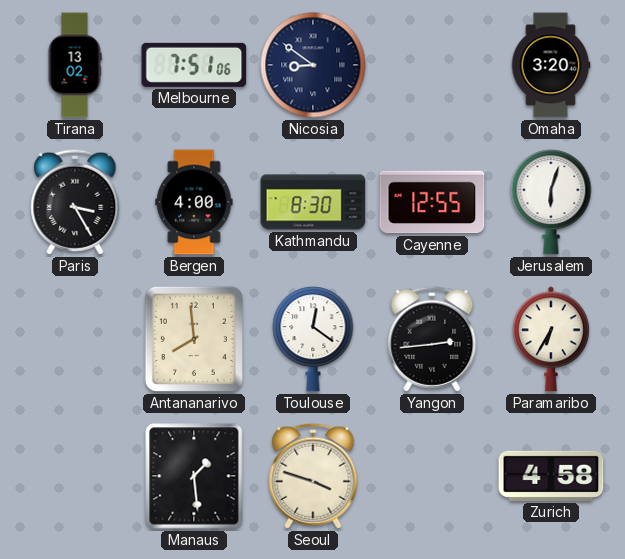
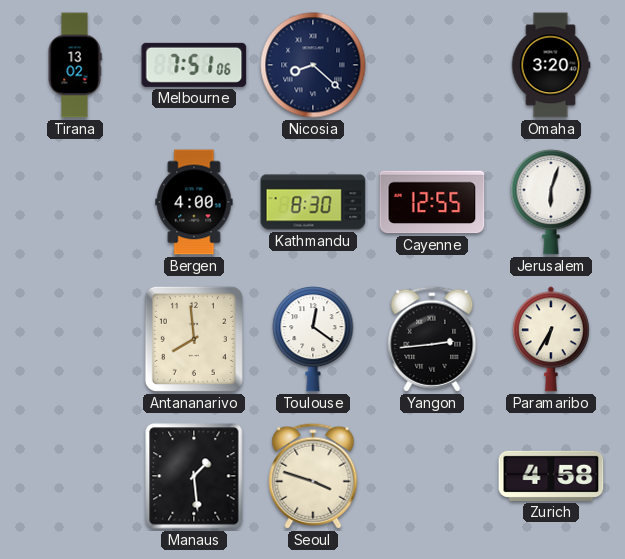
Nicosia: 8:51 -> 8:22
Paris: 3:25 -> none
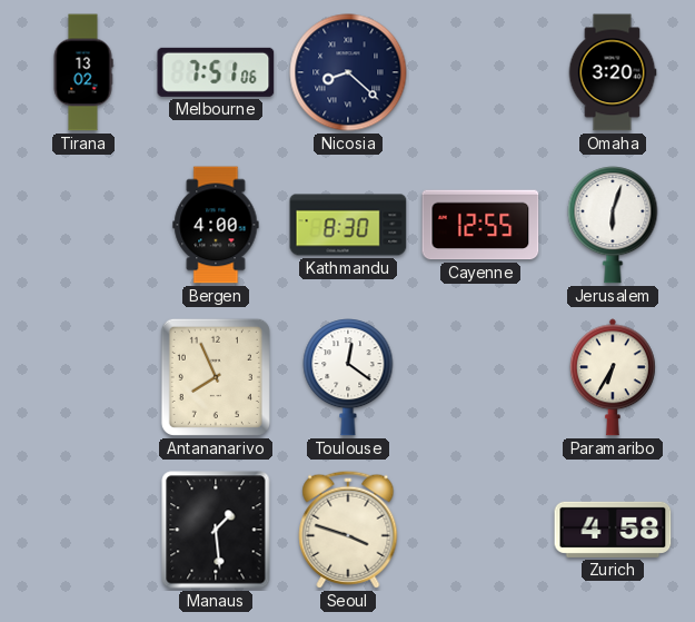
Antananarivo: 7:59 -> 7:56
Yangon: 2:44 -> none
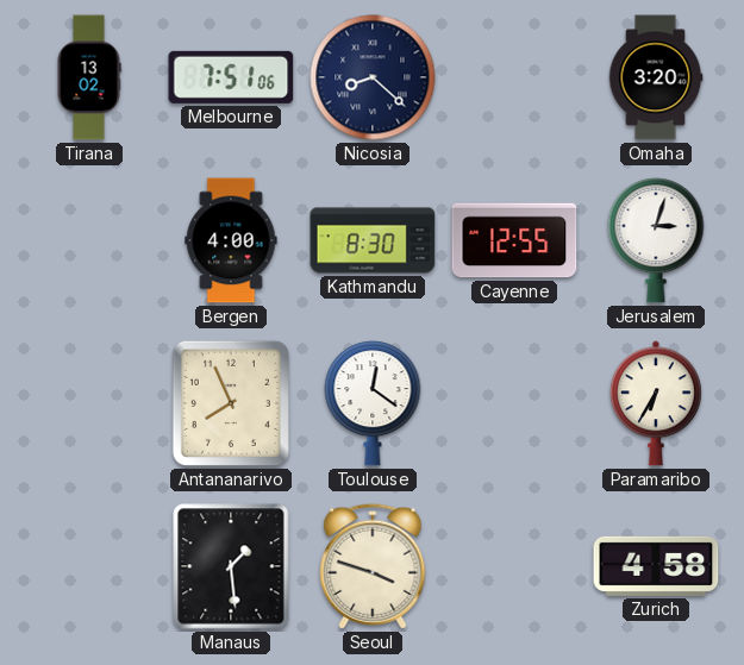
Jerusalem: 6:03 -> 3:03
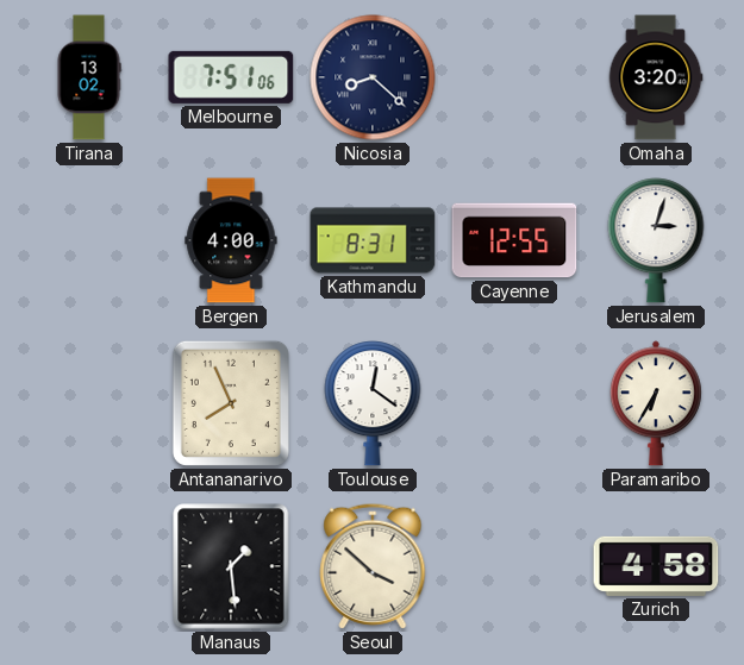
Kathmandu: 8:30 -> 8:31
Seoul: 3:48 -> 3:52
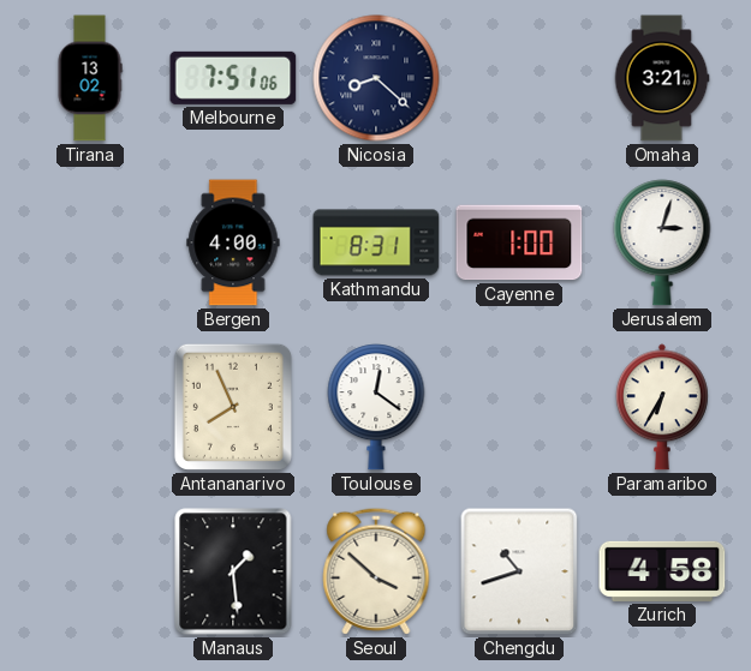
Omaha: 3:20 -> 3:21
Cayenne: 12:55 -> 1:00
Chengdu: none -> 10:42
